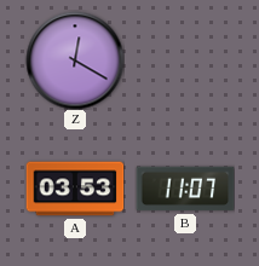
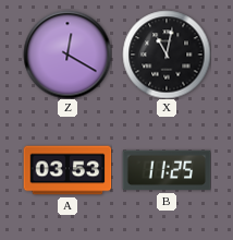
X: none -> 11:02
B: 11:07 -> 11:25
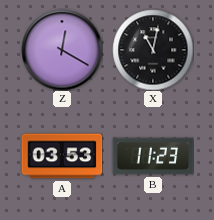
B: 11:25 -> 11:23
